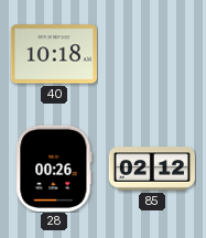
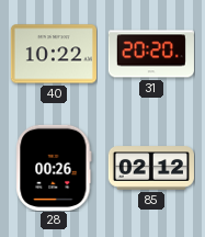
40: 10:18 -> 10:22
31: none -> 20:20
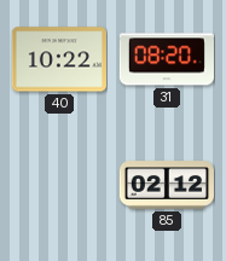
31: 20:20 -> 08:20
28: 00:26 -> none
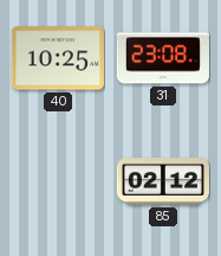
40: 10:22 -> 10:25
31: 08:20 -> 23:08
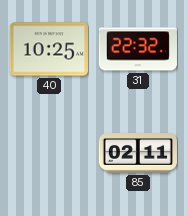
31: 23:08 -> 22:32
85: 02:12 -> 02:11
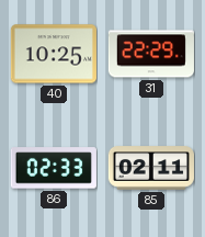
31: 22:32 -> 22:29
86: none -> 02:33
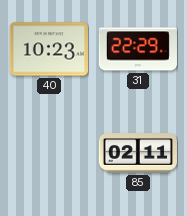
40: 10:25 -> 10:23
86: 02:33 -> none
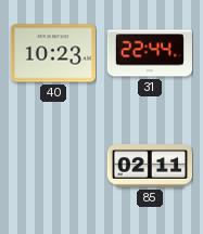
31: 22:29 -> 22:44
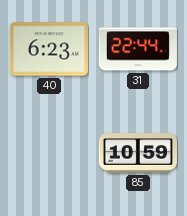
40: 10:23 -> 6:23
85: 02:11 -> 10:59
